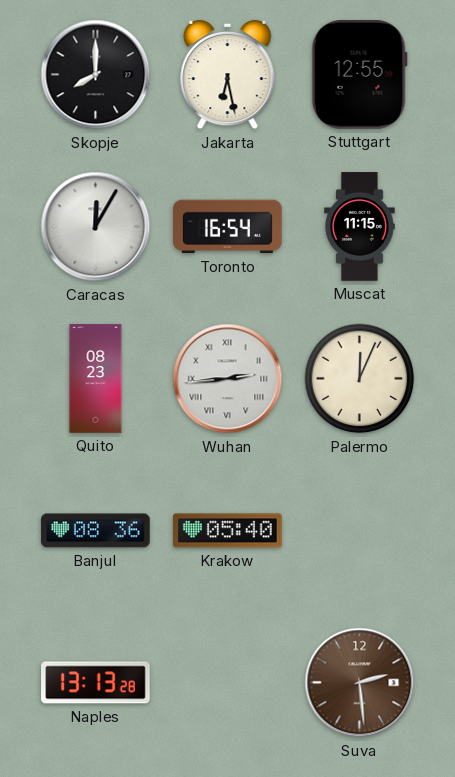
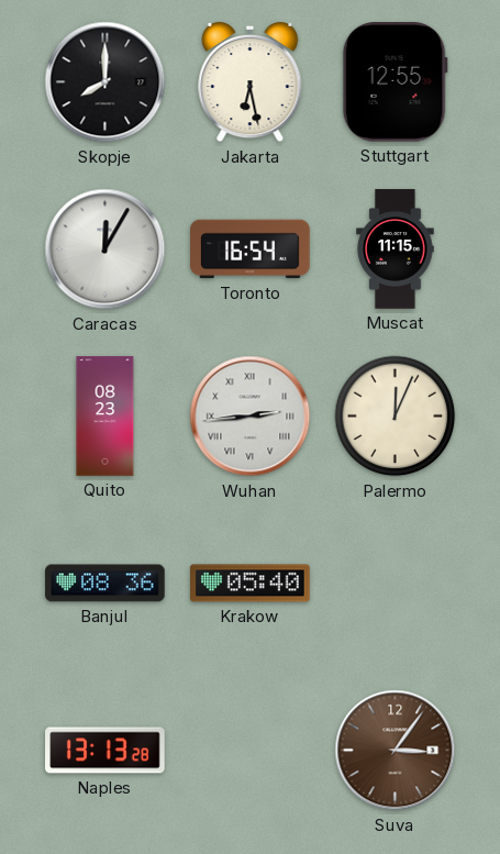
Suva: 2:29 -> 3:06
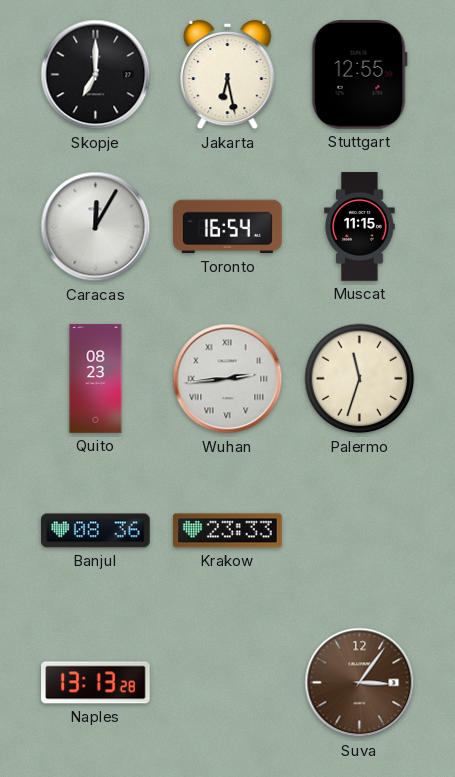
Skopje: 8:00 -> 7:00
Palermo: 12:04 -> 11:33
Krakow: 05:40 -> 23:33
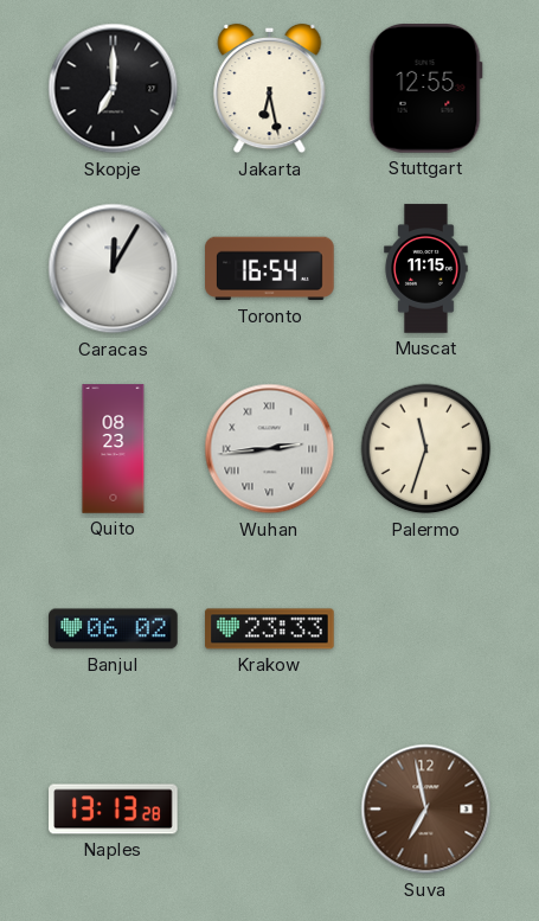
Banjul: 08:36 -> 06:02
Suva: 3:06 -> 6:58
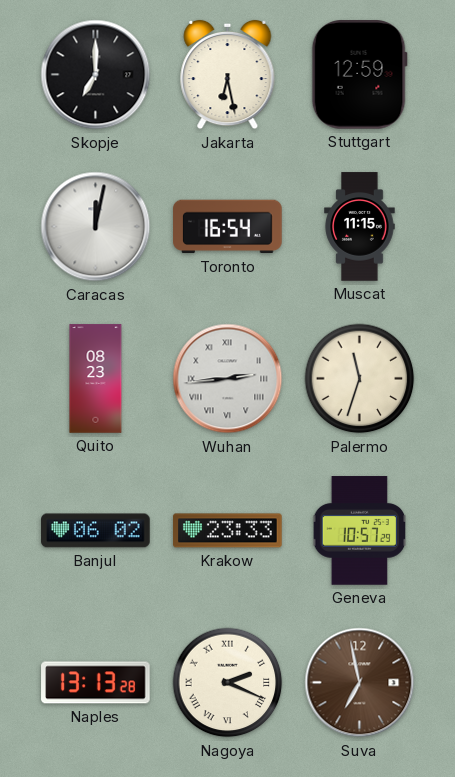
Stuttgart: 12:55 -> 12:59
Caracas: 12:05 -> 12:02
Geneva: none -> 10:57
Nagoya: none -> 2:19
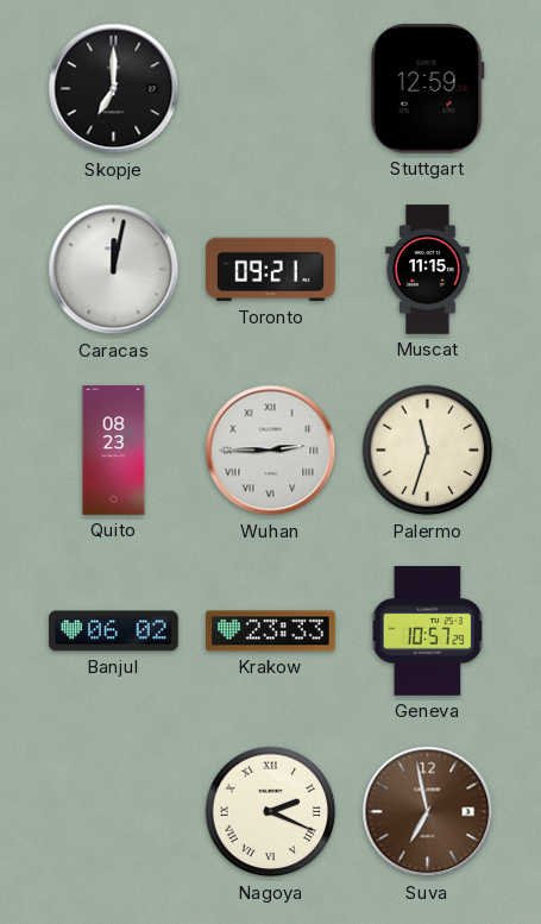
Jakarta: 6:28 -> none
Toronto: 16:54 -> 09:21
Wuhan: 2:44 -> 2:45
Naples: 13:13 -> none
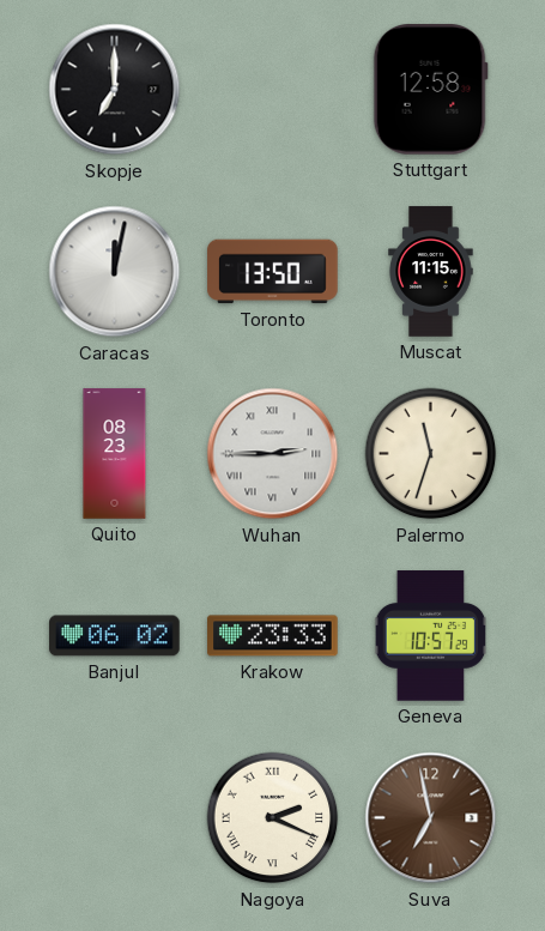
Stuttgart: 12:59 -> 12:58
Toronto: 09:21 -> 13:50
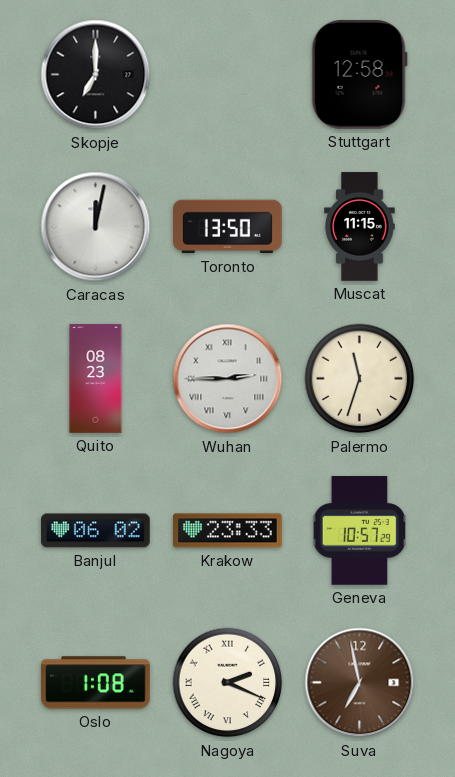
Oslo: none -> 1:08
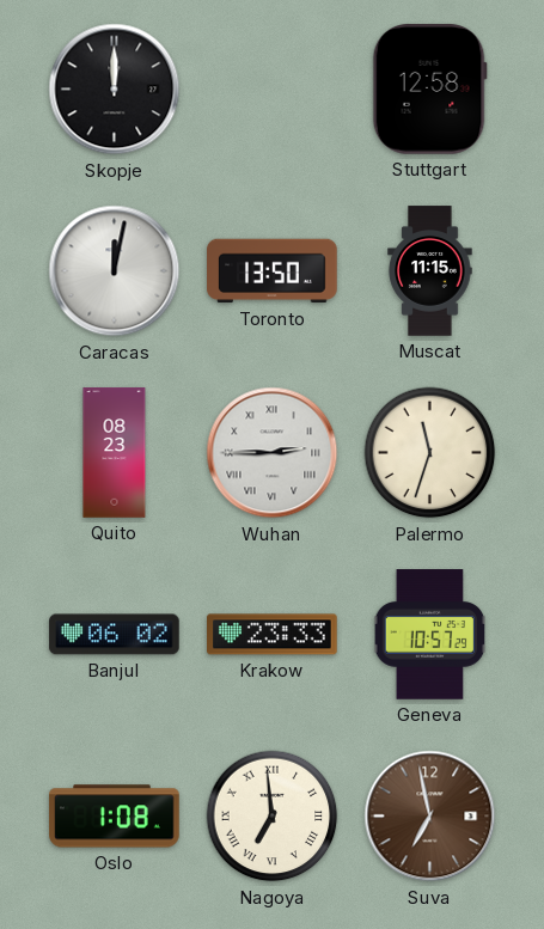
Skopje: 7:00 -> 12:00
Nagoya: 2:19 -> 6:59
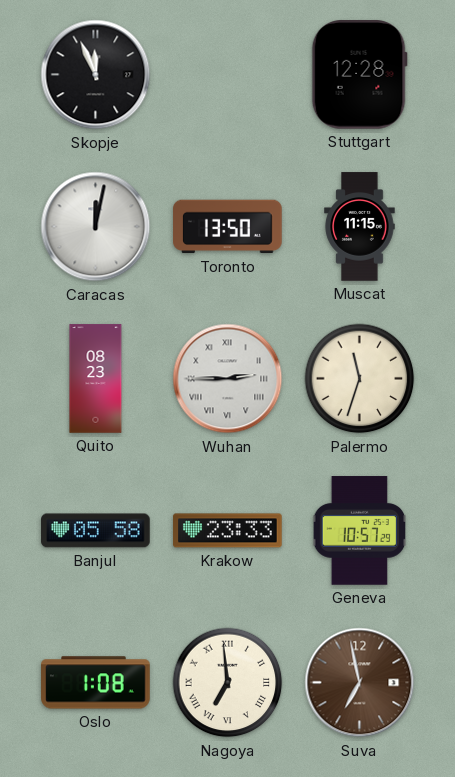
Skopje: 12:00 -> 11:56
Stuttgart: 12:58 -> 12:28
Banjul: 06:02 -> 05:58
